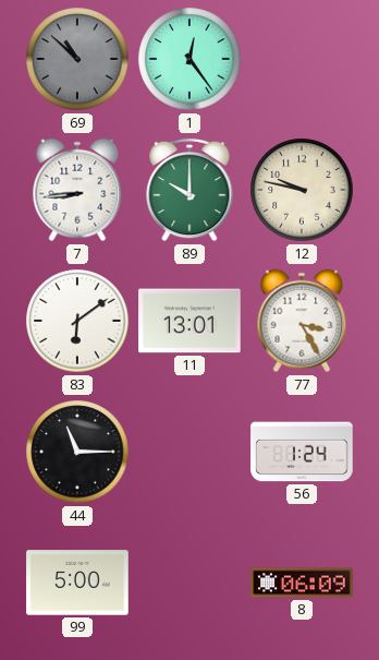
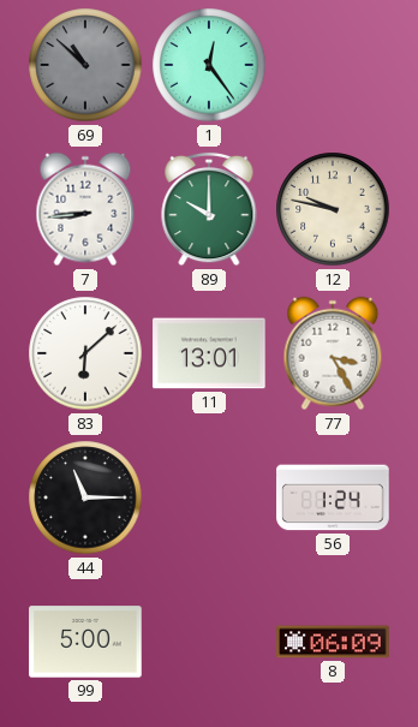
83: 6:09 -> 6:08
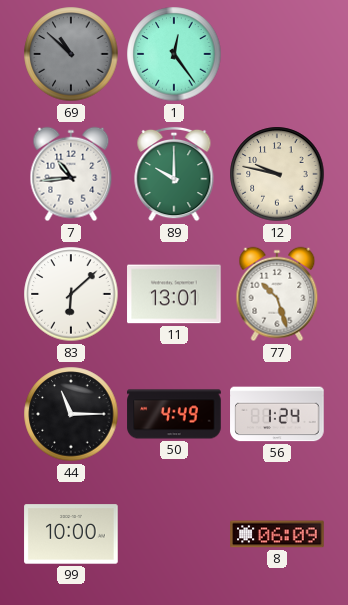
7: 8:44 -> 10:44
77: 3:25 -> 10:27
50: none -> 4:49
99: 5:00 -> 10:00
